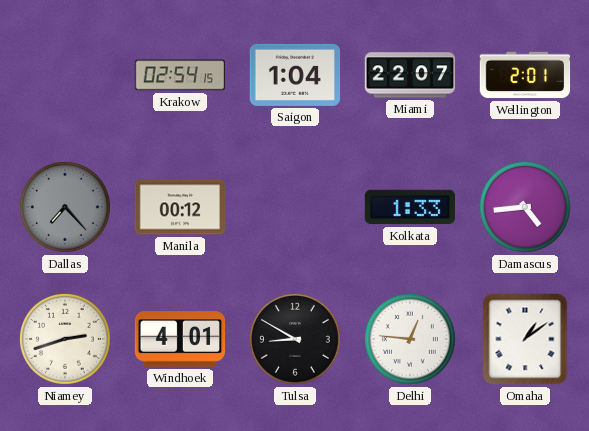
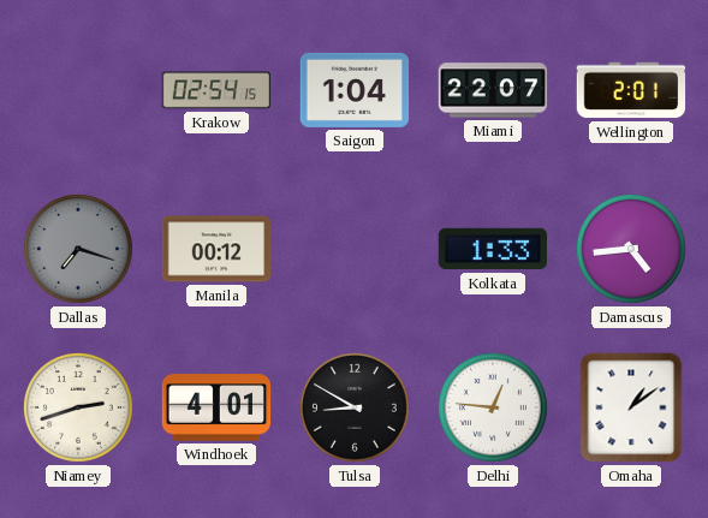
Dallas: 7:23 -> 7:18
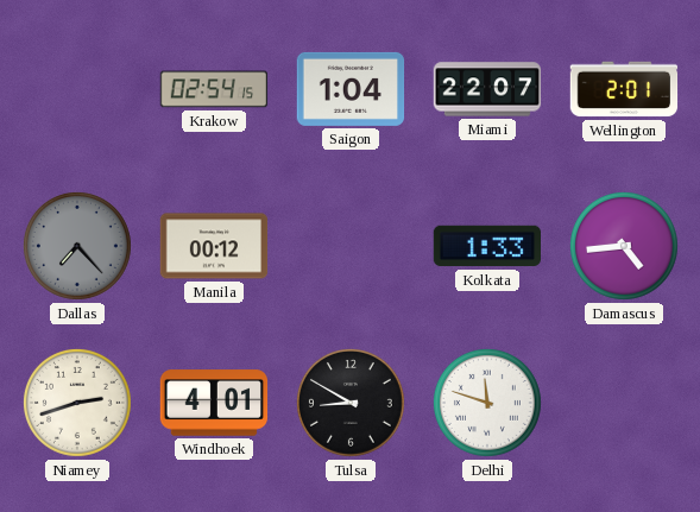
Dallas: 7:18 -> 7:23
Delhi: 12:46 -> 11:48
Omaha: 1:09 -> none
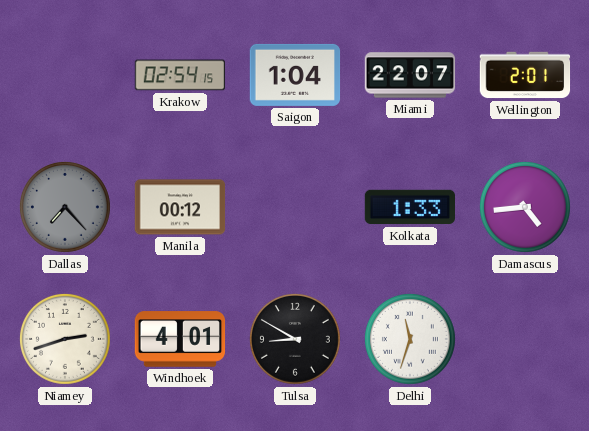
Delhi: 11:48 -> 11:33
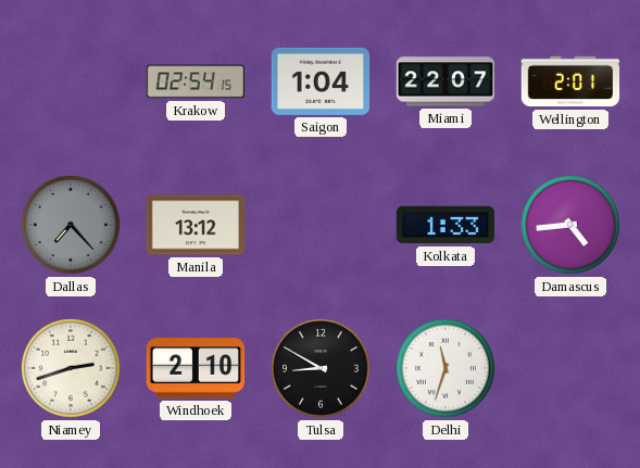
Manila: 00:12 -> 13:12
Windhoek: 4:01 -> 2:10
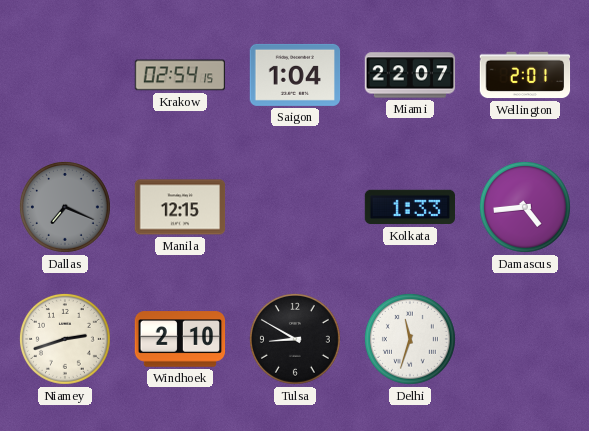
Dallas: 7:23 -> 7:19
Manila: 13:12 -> 12:15
